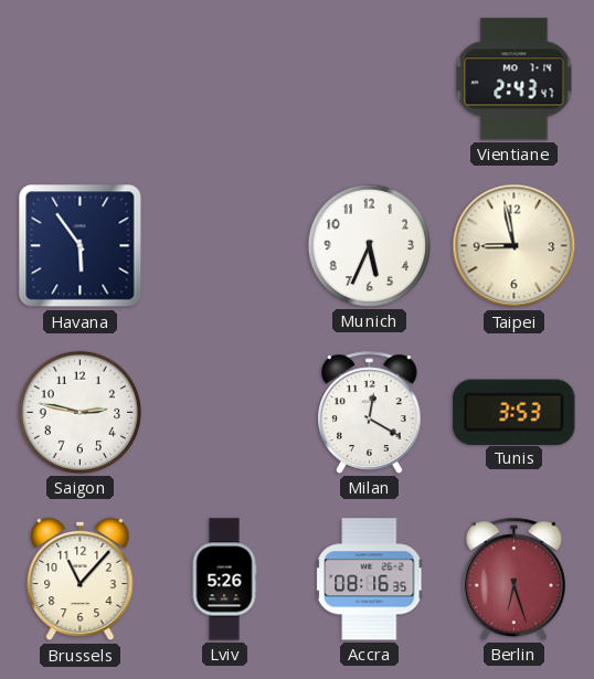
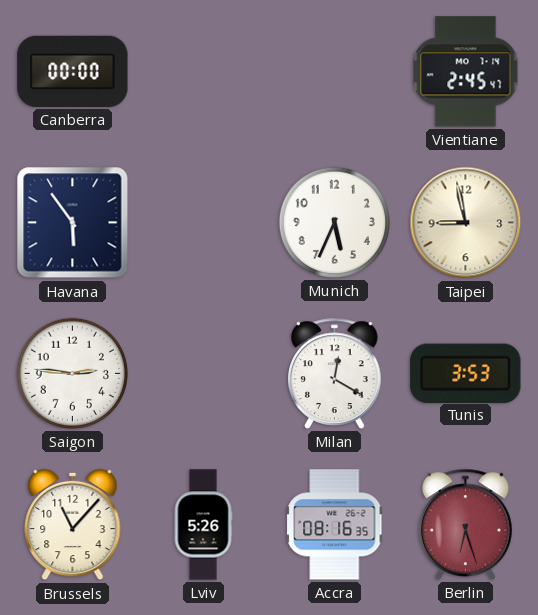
Canberra: none -> 00:00
Vientiane: 2:43 -> 2:45
Saigon: 2:47 -> 2:46
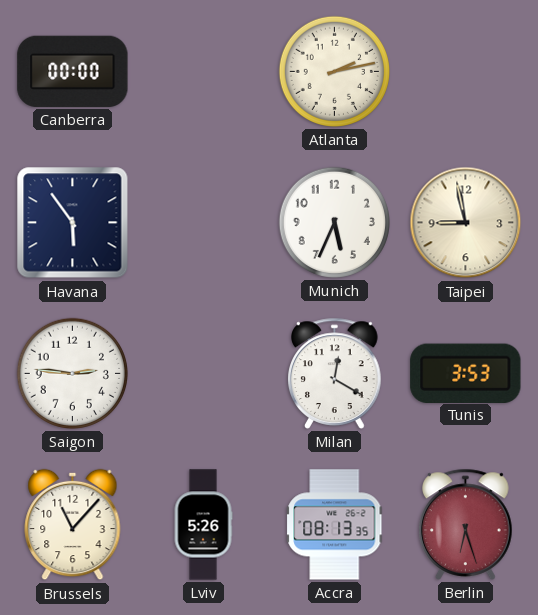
Atlanta: none -> 2:13
Vientiane: 2:45 -> none
Accra: 08:16 -> 08:13
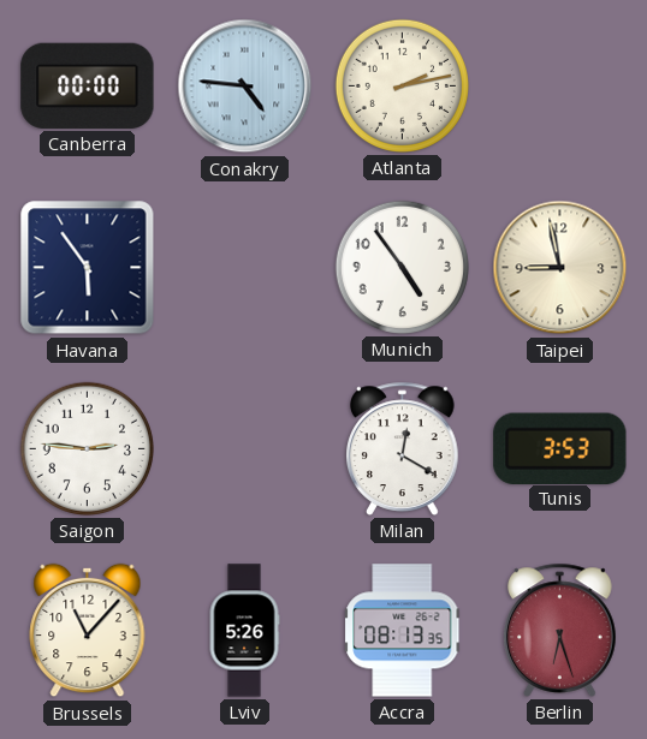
Conakry: none -> 4:46
Munich: 5:34 -> 4:54
